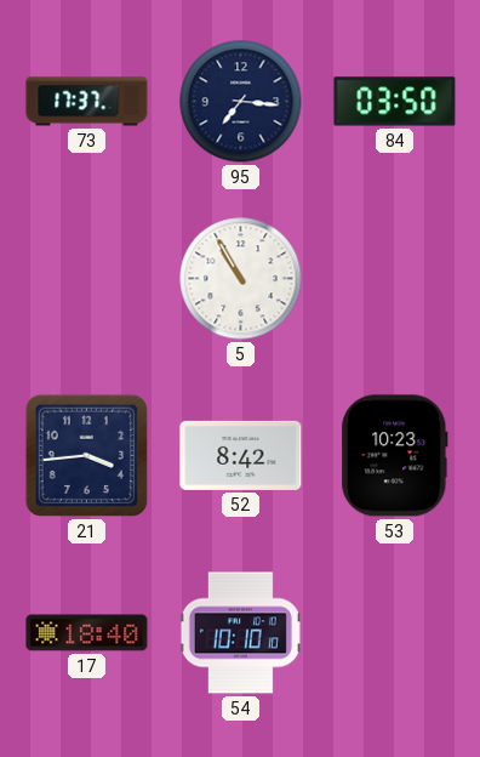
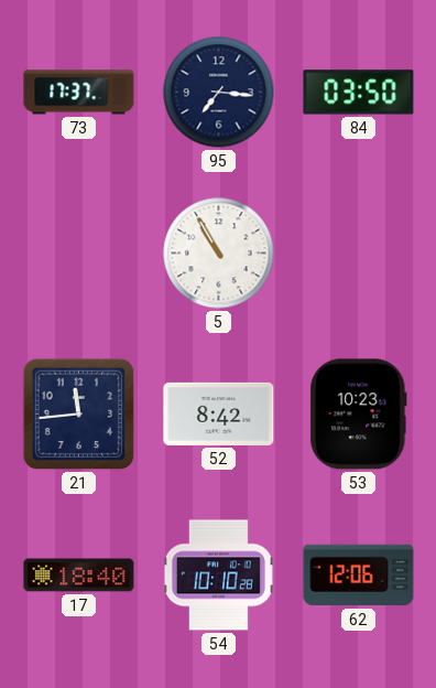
21: 3:44 -> 11:44
54: 10:10:10 -> 10:10:28
62: none -> 12:06
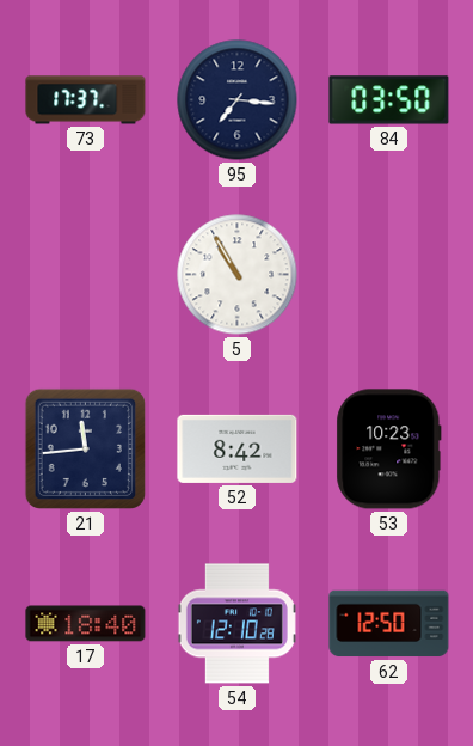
54: 10:10 -> 12:10
62: 12:06 -> 12:50
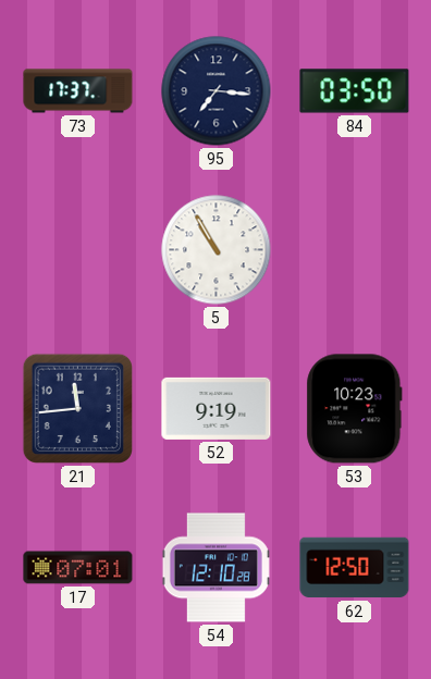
52: 8:42 -> 9:19
17: 18:40 -> 07:01
